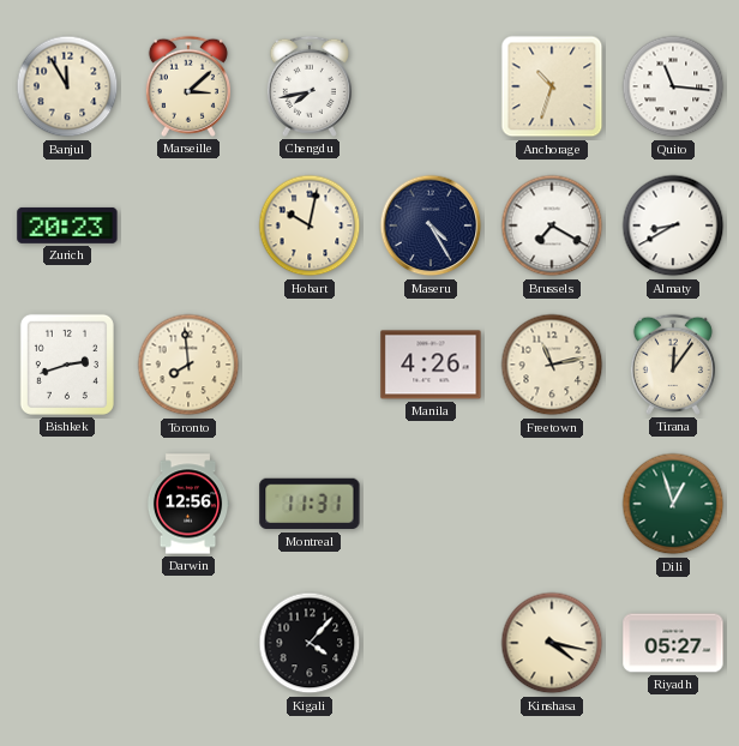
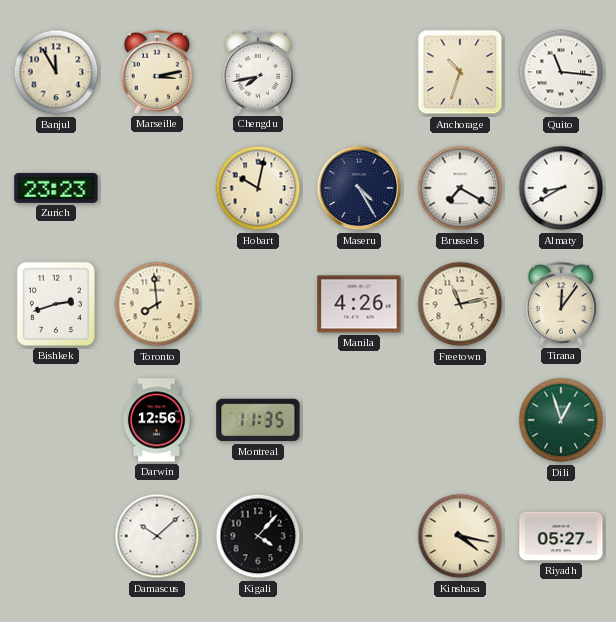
Marseille: 3:08 -> 3:13
Zurich: 20:23 -> 23:23
Montreal: 11:31 -> 11:35
Damascus: none -> 10:08
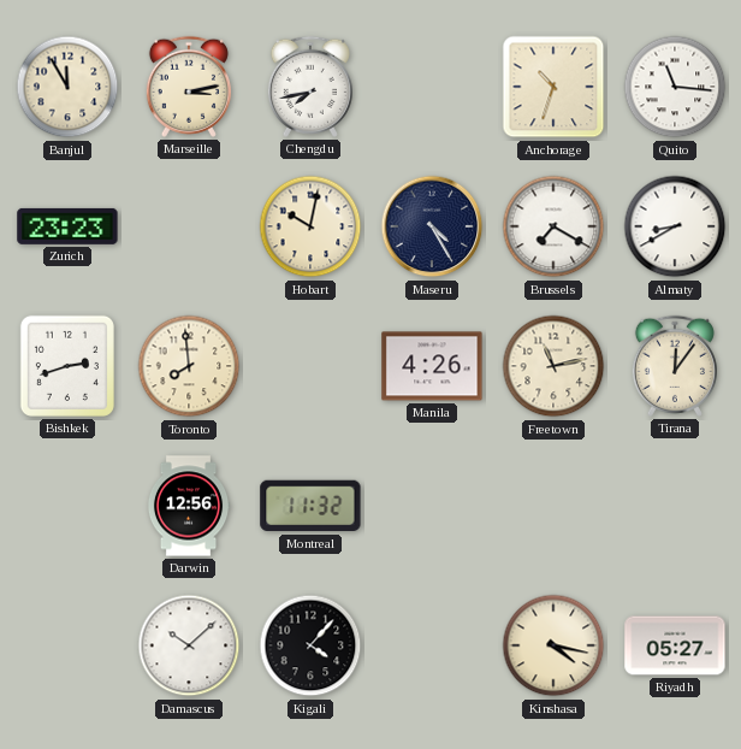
Montreal: 11:35 -> 11:32
Dili: 12:57 -> none
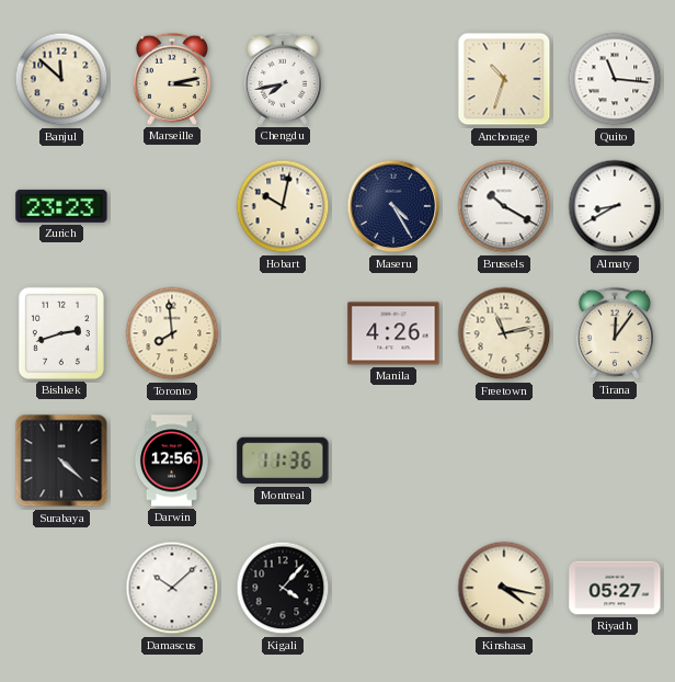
Banjul: 11:55 -> 11:52
Brussels: 7:20 -> 10:20
Surabaya: none -> 4:22
Montreal: 11:32 -> 11:36
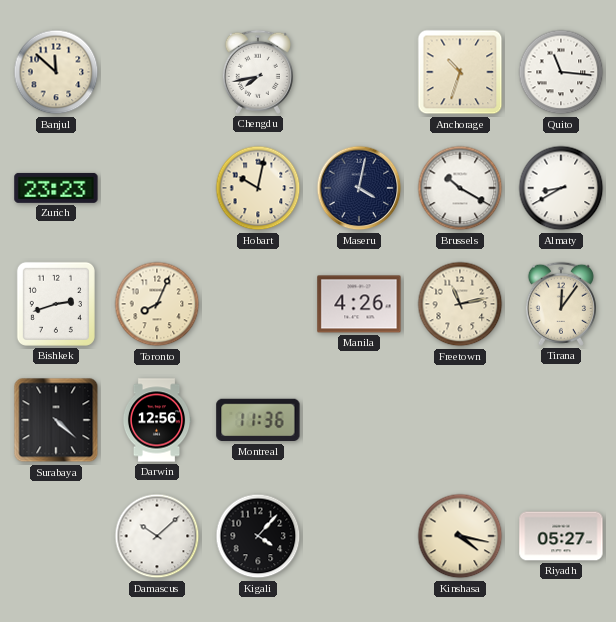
Marseille: 3:13 -> none
Maseru: 4:25 -> 4:02
Toronto: 7:59 -> 8:04
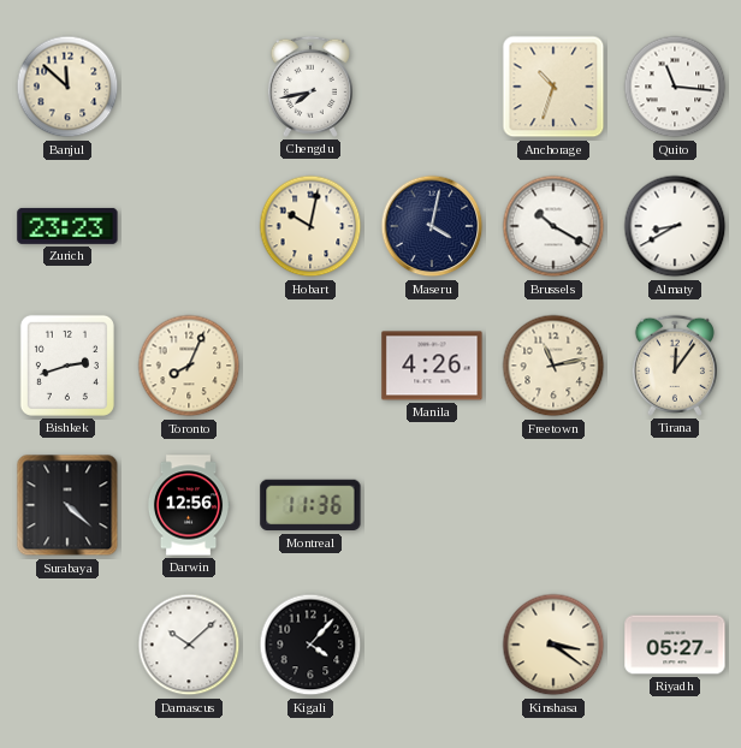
Kinshasa: 4:17 -> 3:21
